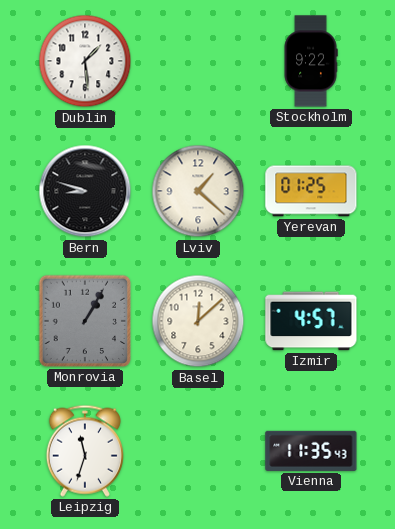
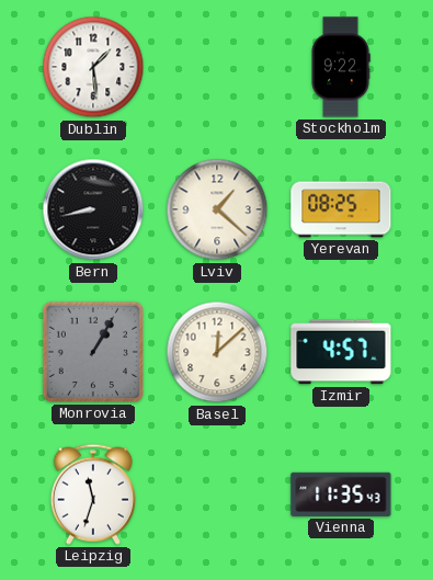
Bern: 8:48 -> 8:43
Yerevan: 01:25 -> 08:25
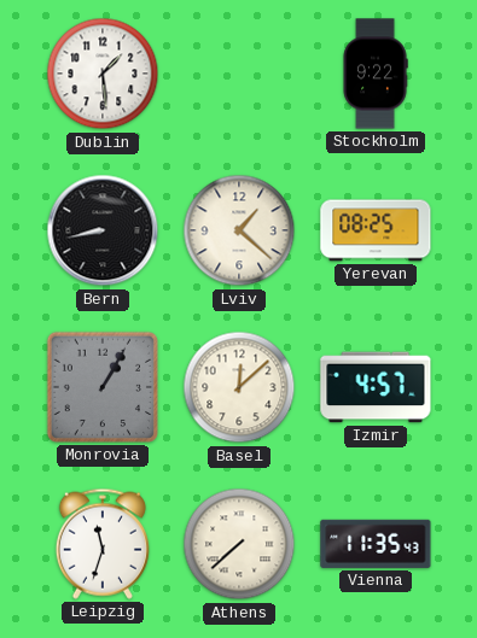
Athens: none -> 7:38
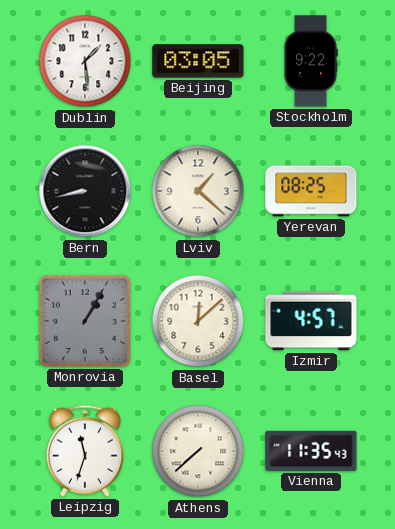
Beijing: none -> 03:05
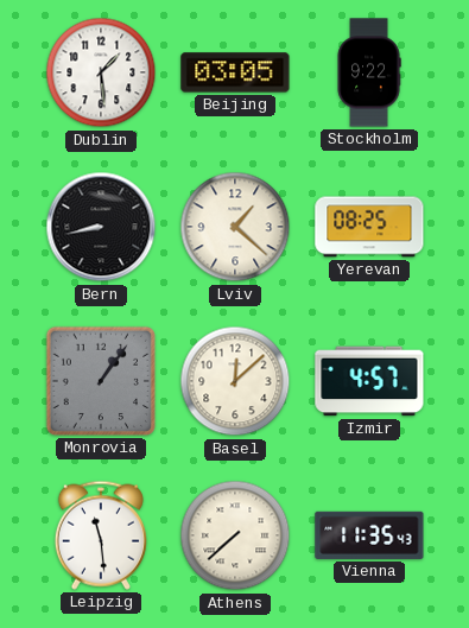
Monrovia: 1:05 -> 1:06
Leipzig: 11:33 -> 11:29
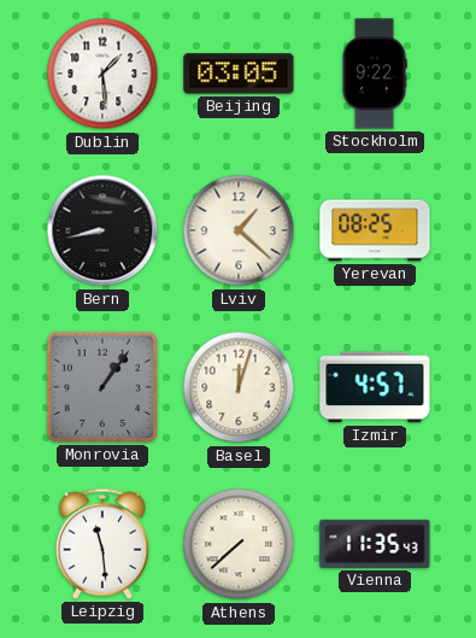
Basel: 12:08 -> 12:03
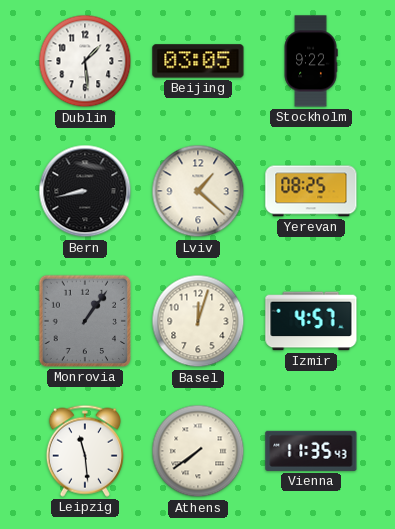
Athens: 7:38 -> 7:39
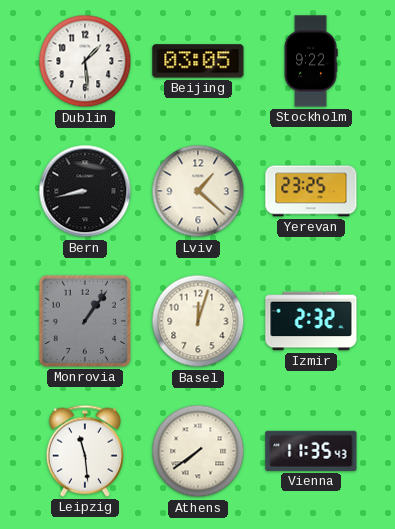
Yerevan: 08:25 -> 23:25
Izmir: 4:57 -> 2:32
